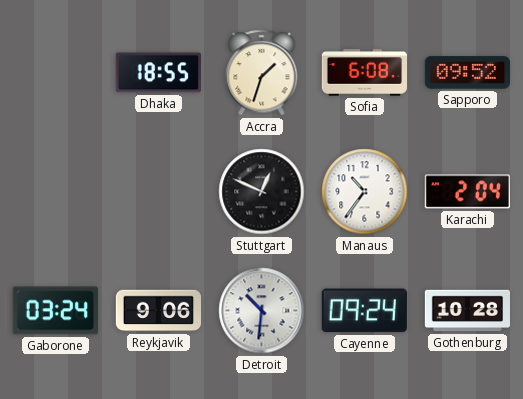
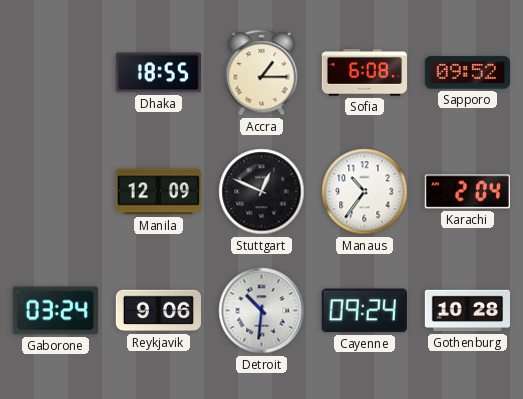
Accra: 1:33 -> 1:15
Manila: none -> 12:09
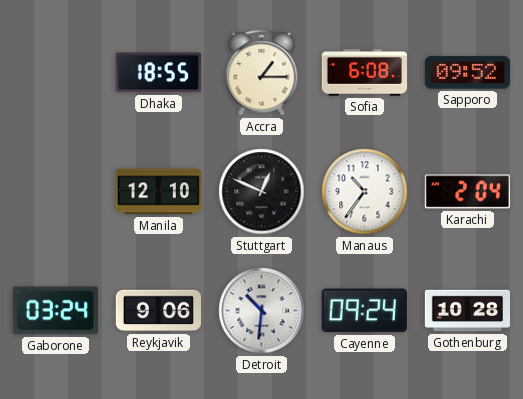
Manila: 12:09 -> 12:10
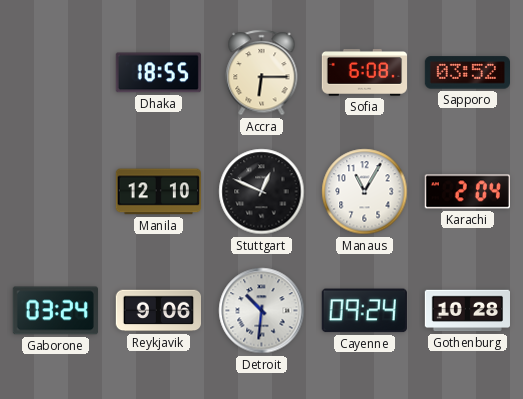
Accra: 1:15 -> 6:15
Sapporo: 09:52 -> 03:52
Manaus: 10:36 -> 11:05
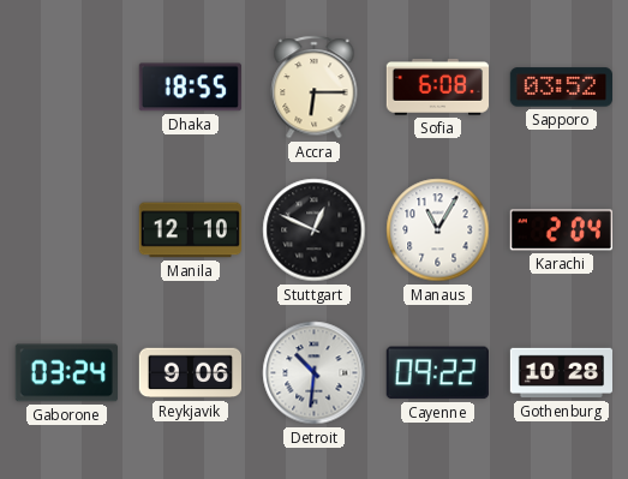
Cayenne: 09:24 -> 09:22
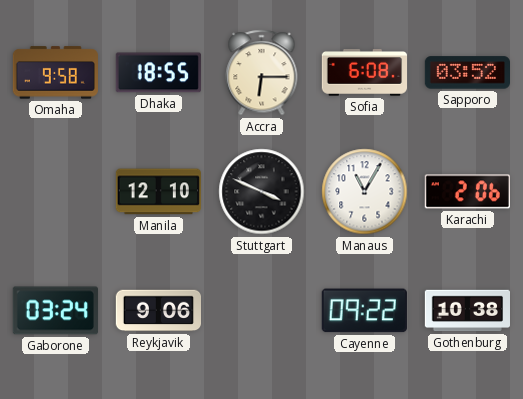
Omaha: none -> 9:58
Stuttgart: 12:49 -> 3:49
Karachi: 2:04 -> 2:06
Detroit: 10:31 -> none
Gothenburg: 10:28 -> 10:38
